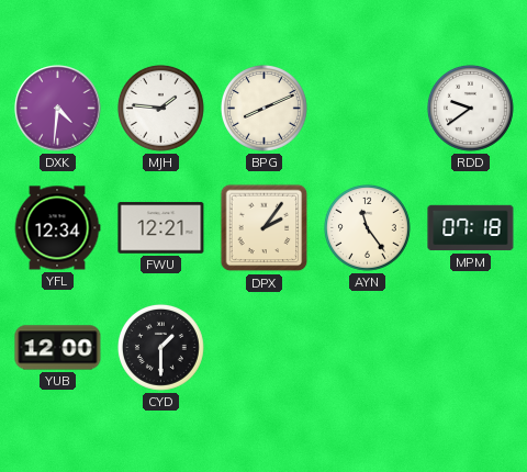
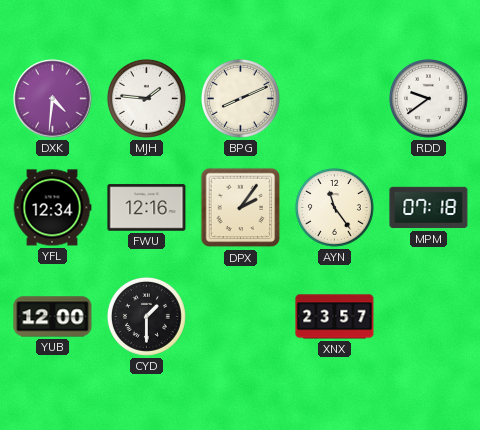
FWU: 12:21 -> 12:16
XNX: none -> 23:57
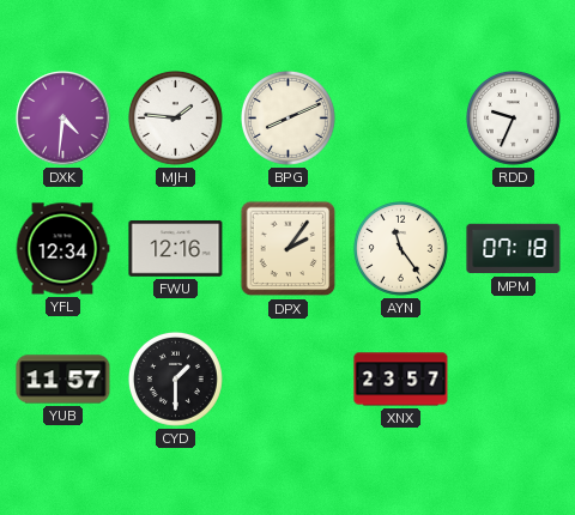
RDD: 9:39 -> 9:34
YUB: 12:00 -> 11:57
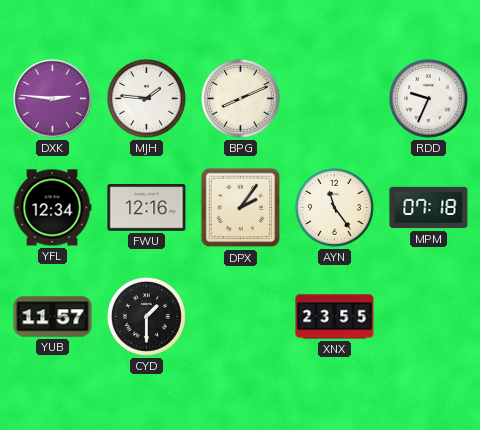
DXK: 4:31 -> 2:46
XNX: 23:57 -> 23:55
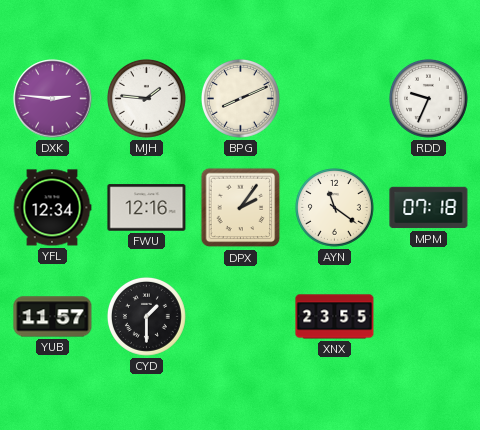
AYN: 11:24 -> 11:21
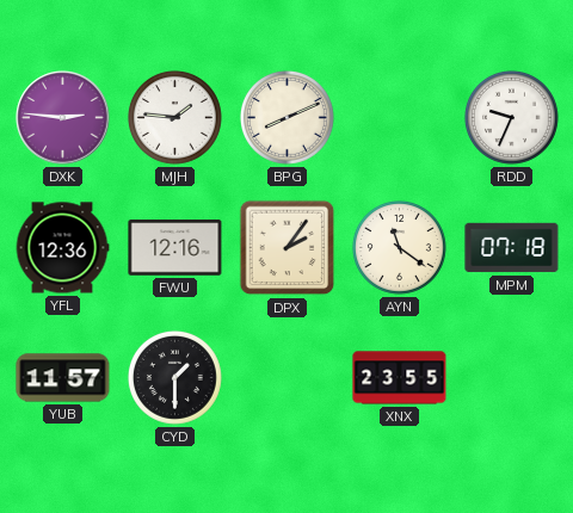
YFL: 12:34 -> 12:36
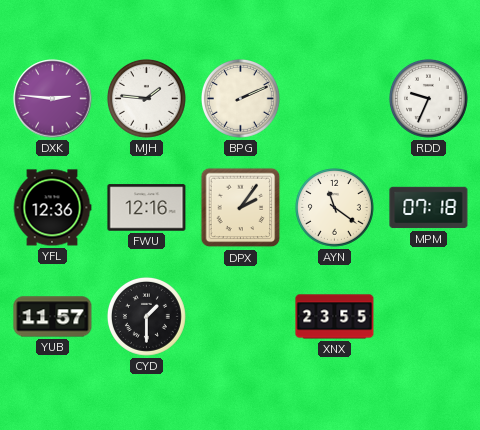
BPG: 8:11 -> 2:11
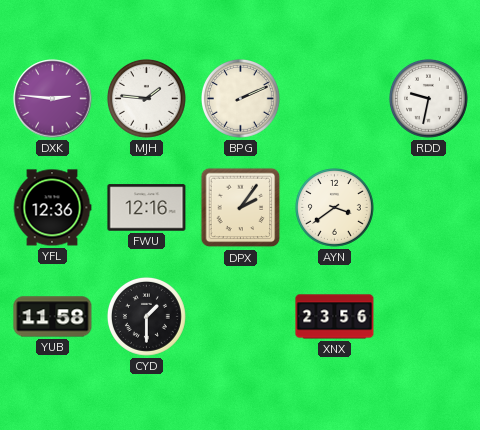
RDD: 9:34 -> 9:32
AYN: 11:21 -> 3:39
MPM: 07:18 -> none
YUB: 11:57 -> 11:58
XNX: 23:55 -> 23:56
